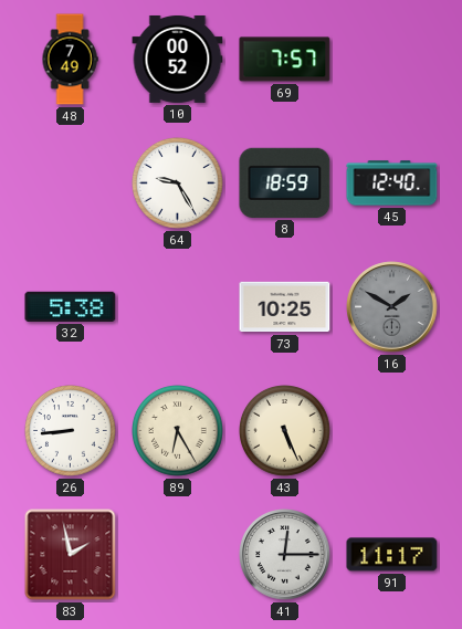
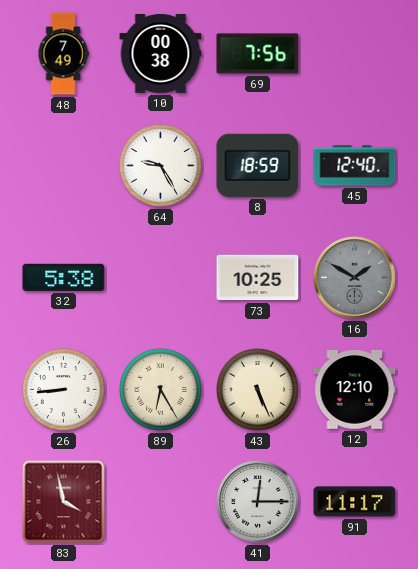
10: 00:52 -> 00:38
69: 7:57 -> 7:56
12: none -> 12:10
83: 1:58 -> 3:58
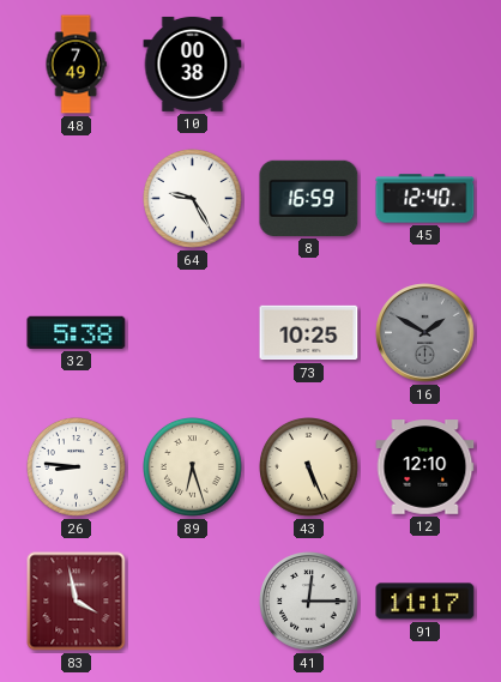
69: 7:56 -> none
8: 18:59 -> 16:59
26: 8:44 -> 8:46
89: 6:25 -> 6:27
